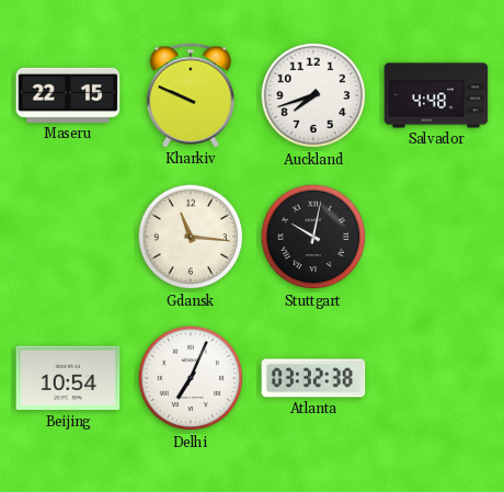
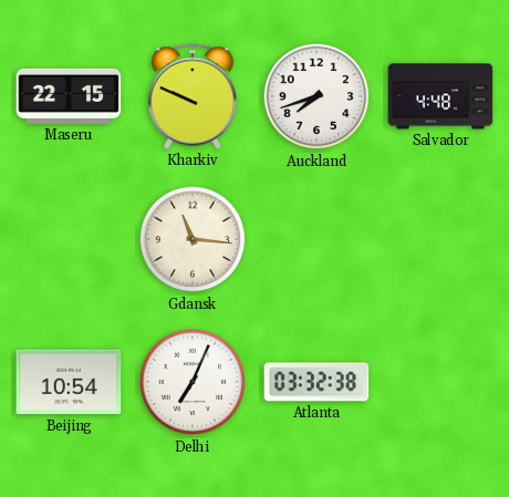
Stuttgart: 10:02 -> none
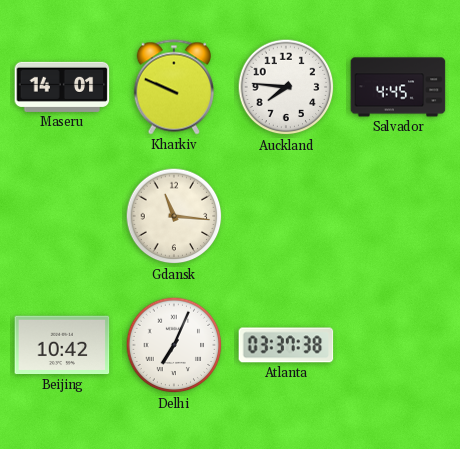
Maseru: 22:15 -> 14:01
Auckland: 7:42 -> 7:46
Salvador: 4:48 -> 4:45
Beijing: 10:54 -> 10:42
Atlanta: 03:32 -> 03:37
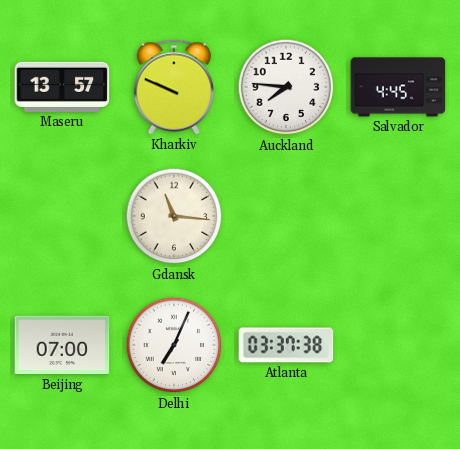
Maseru: 14:01 -> 13:57
Beijing: 10:42 -> 07:00
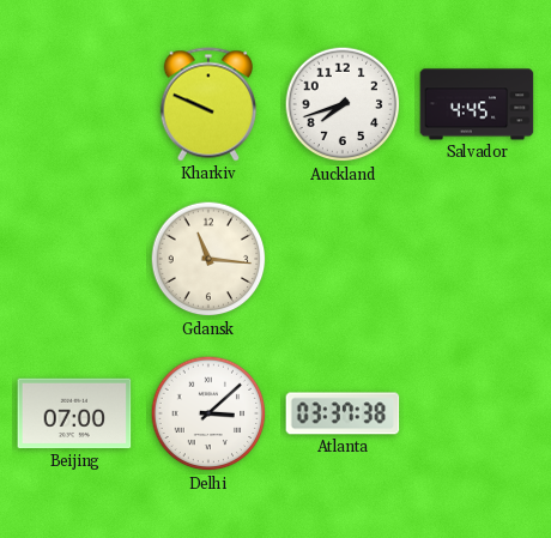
Maseru: 13:57 -> none
Auckland: 7:46 -> 7:42
Delhi: 7:04 -> 3:08
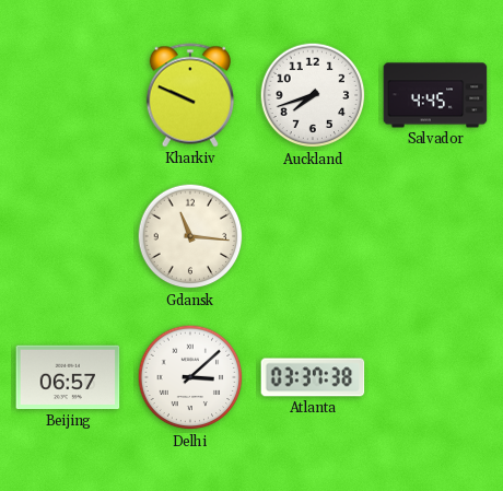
Beijing: 07:00 -> 06:57
